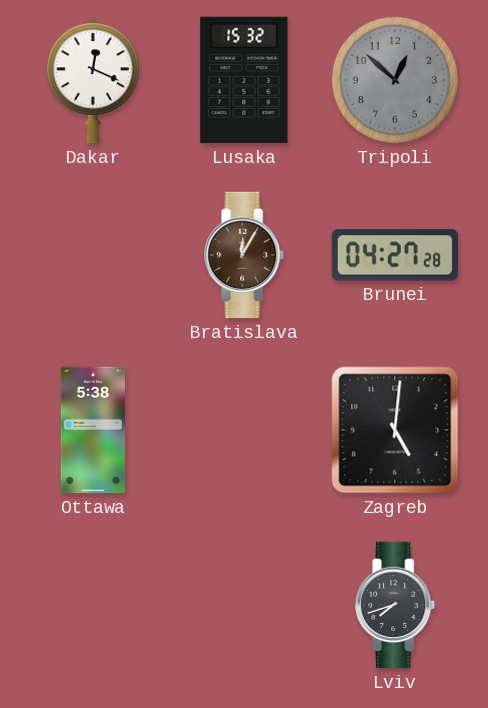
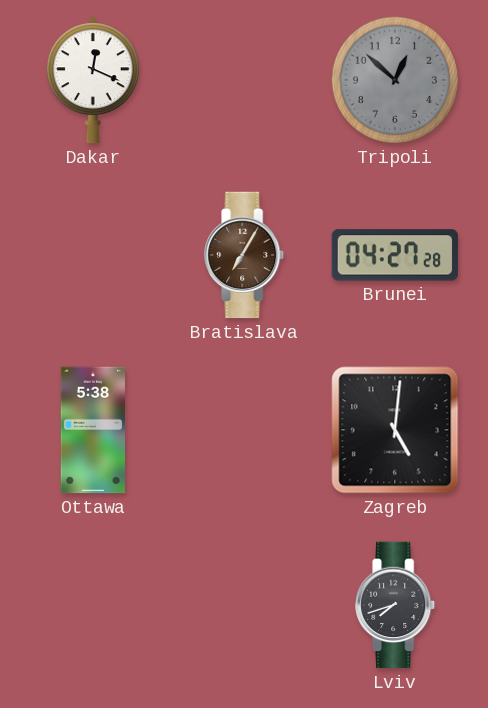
Lusaka: 15:32 -> none
Bratislava: 12:05 -> 7:05
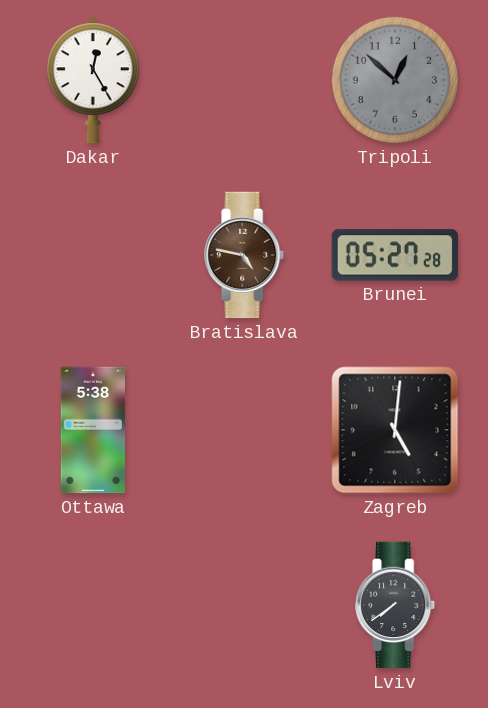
Dakar: 12:19 -> 12:25
Bratislava: 7:05 -> 4:47
Brunei: 04:27 -> 05:27
Lviv: 7:42 -> 7:39
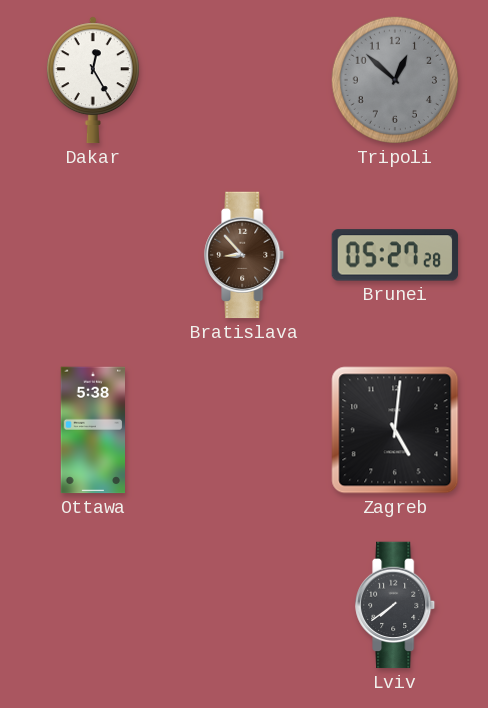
Bratislava: 4:47 -> 8:53
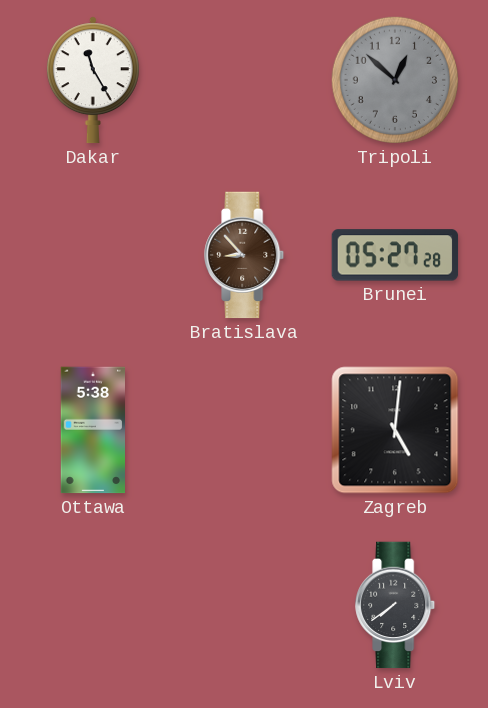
Dakar: 12:25 -> 11:25
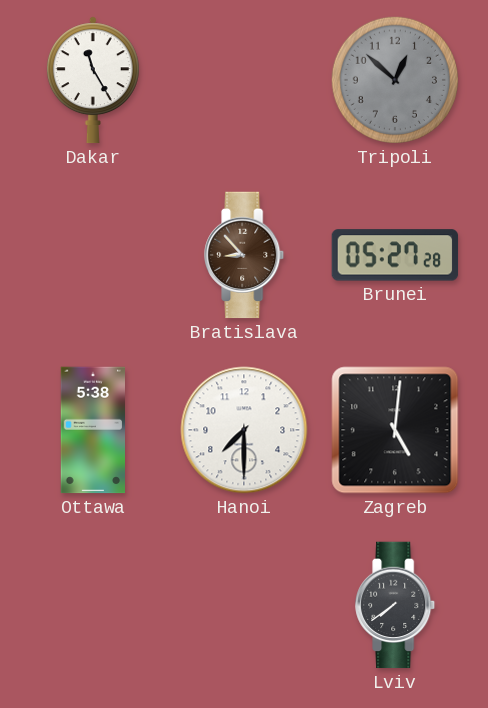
Hanoi: none -> 7:30
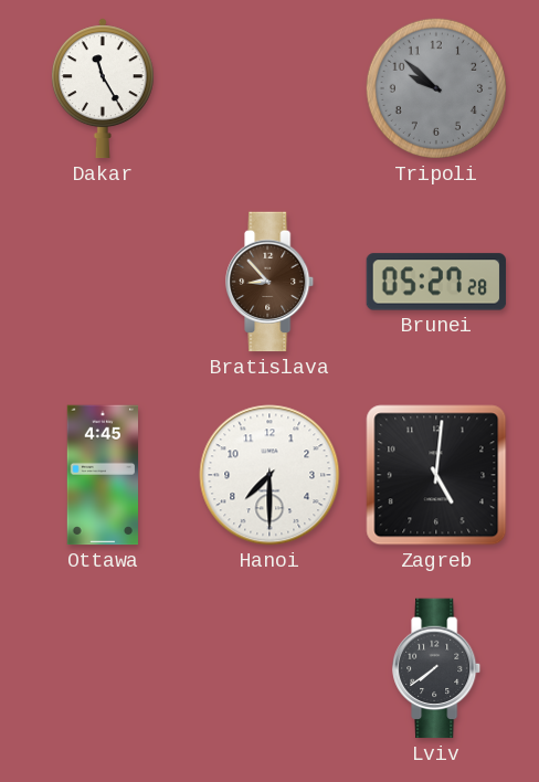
Tripoli: 12:52 -> 9:52
Ottawa: 5:38 -> 4:45
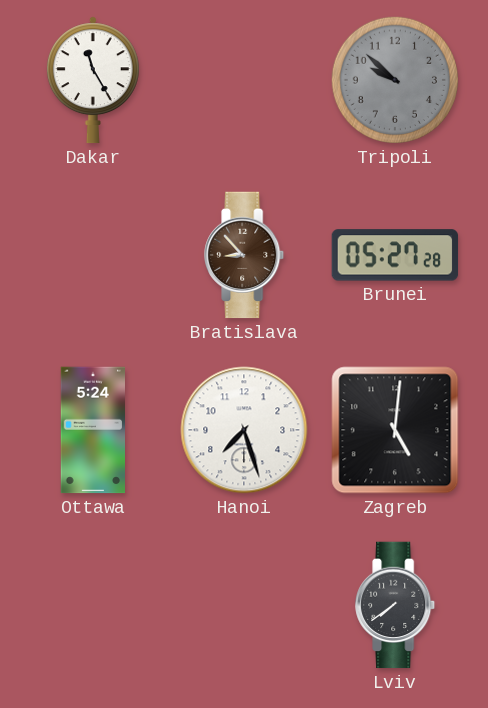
Ottawa: 4:45 -> 5:24
Hanoi: 7:30 -> 7:27
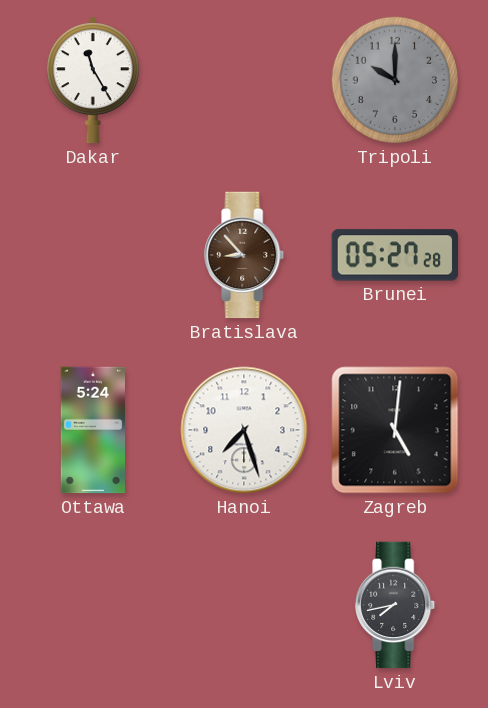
Tripoli: 9:52 -> 10:00
Lviv: 7:39 -> 7:43
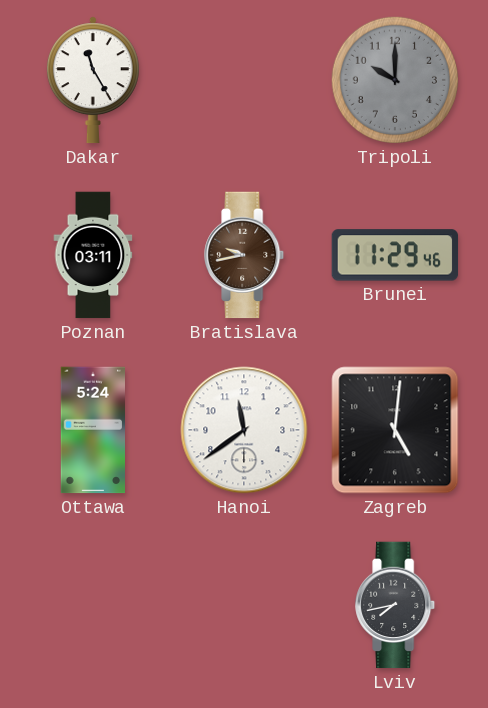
Poznan: none -> 03:11
Bratislava: 8:53 -> 9:43
Brunei: 05:27 -> 11:29
Hanoi: 7:27 -> 11:39
